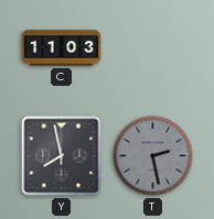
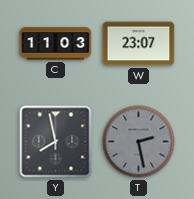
W: none -> 23:07
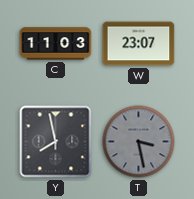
T: 2:28 -> 3:28
